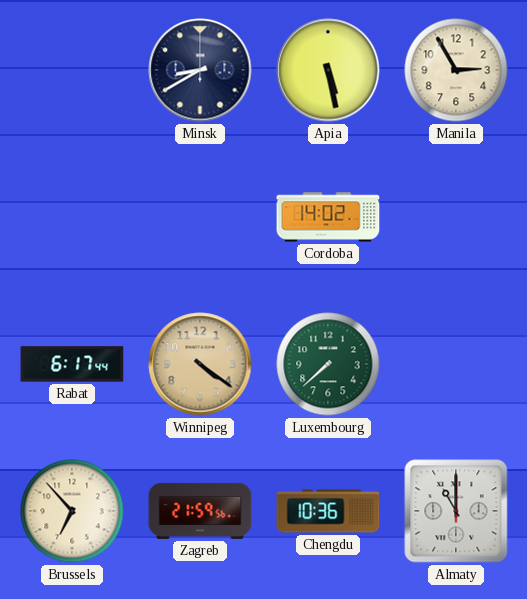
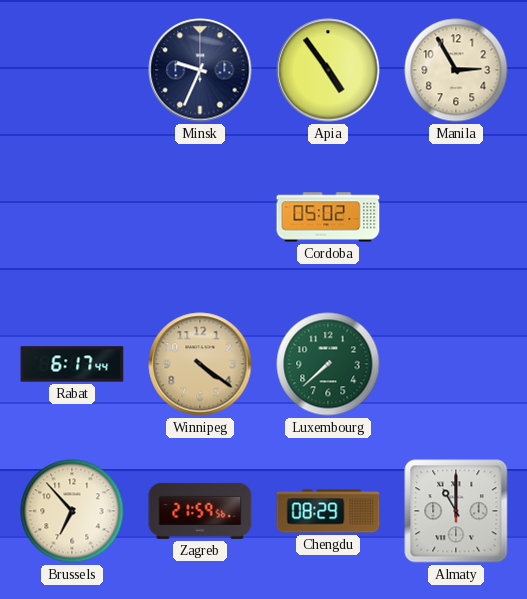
Minsk: 8:40 -> 9:34
Apia: 5:28 -> 4:54
Cordoba: 14:02 -> 05:02
Chengdu: 10:36 -> 08:29
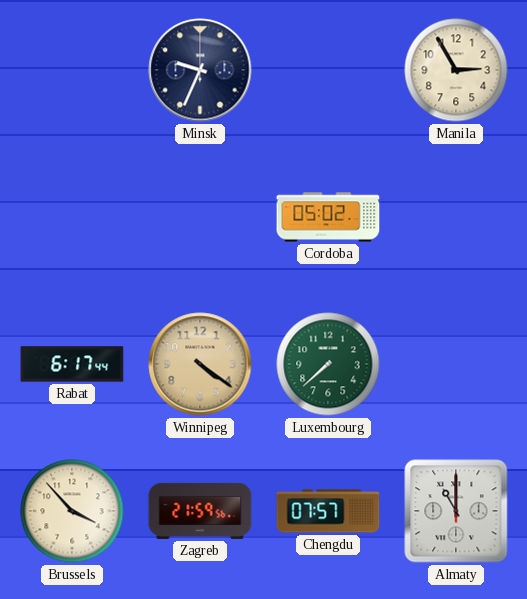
Apia: 4:54 -> none
Brussels: 6:53 -> 3:53
Chengdu: 08:29 -> 07:57
